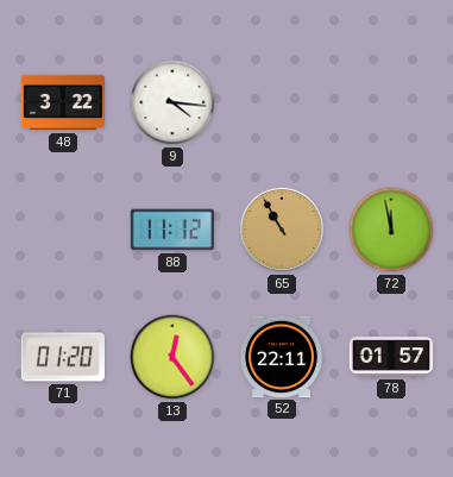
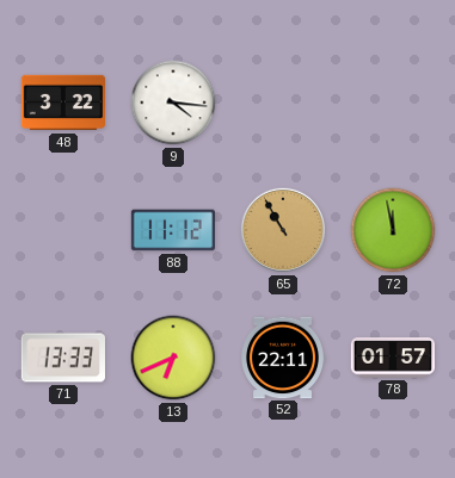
71: 01:20 -> 13:33
13: 12:24 -> 6:41
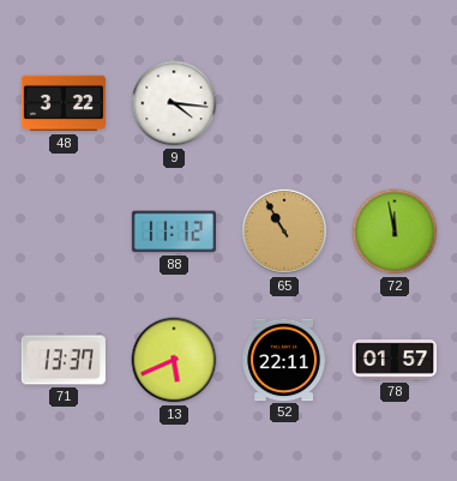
71: 13:33 -> 13:37
13: 6:41 -> 5:41
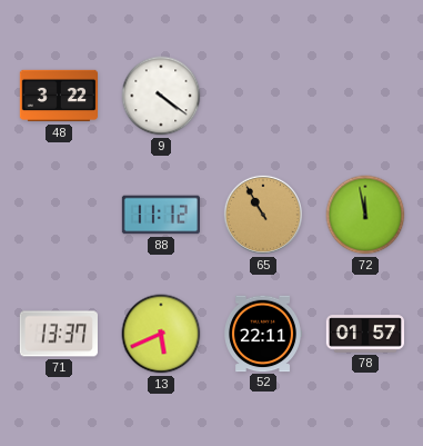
9: 4:16 -> 4:21
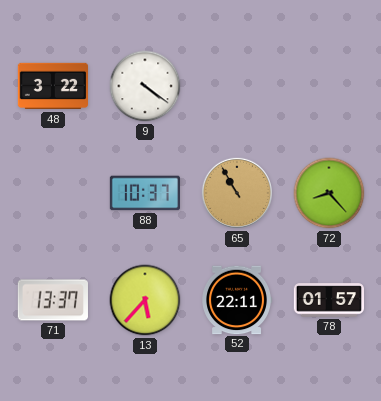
88: 11:12 -> 10:37
72: 11:58 -> 8:23
13: 5:41 -> 5:37
